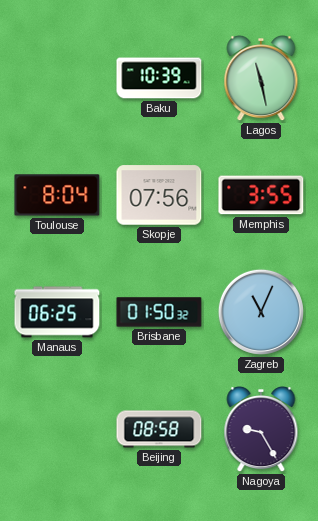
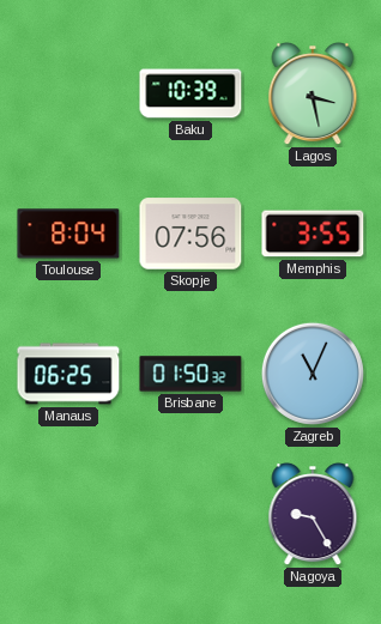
Lagos: 11:28 -> 3:28
Beijing: 08:58 -> none
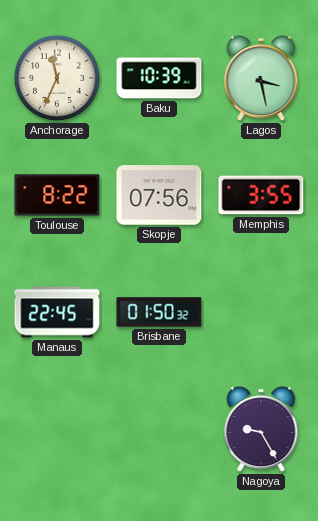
Anchorage: none -> 11:34
Toulouse: 8:04 -> 8:22
Manaus: 06:25 -> 22:45
Zagreb: 11:04 -> none
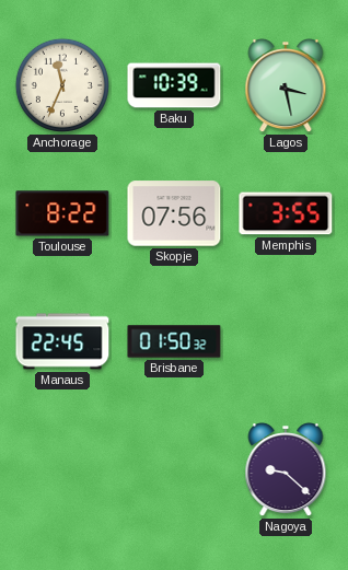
Nagoya: 9:25 -> 9:22
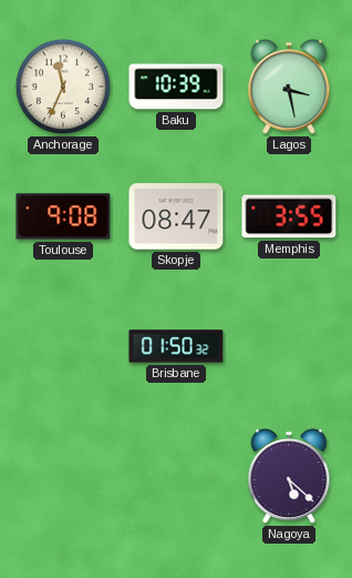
Toulouse: 8:22 -> 9:08
Skopje: 07:56 -> 08:47
Manaus: 22:45 -> none
Nagoya: 9:22 -> 5:22
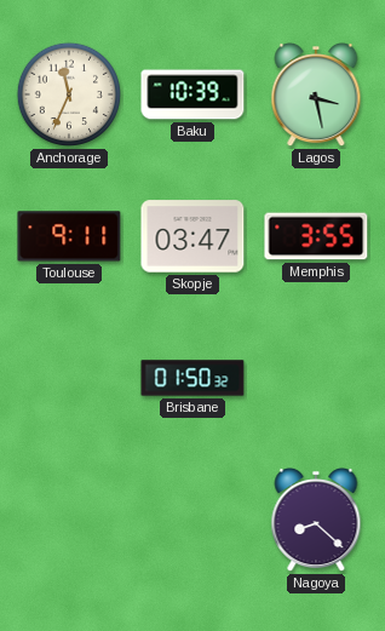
Toulouse: 9:08 -> 9:11
Skopje: 08:47 -> 03:47
Nagoya: 5:22 -> 8:22
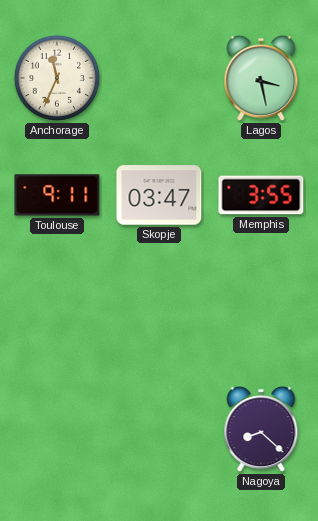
Baku: 10:39 -> none
Brisbane: 01:50 -> none
